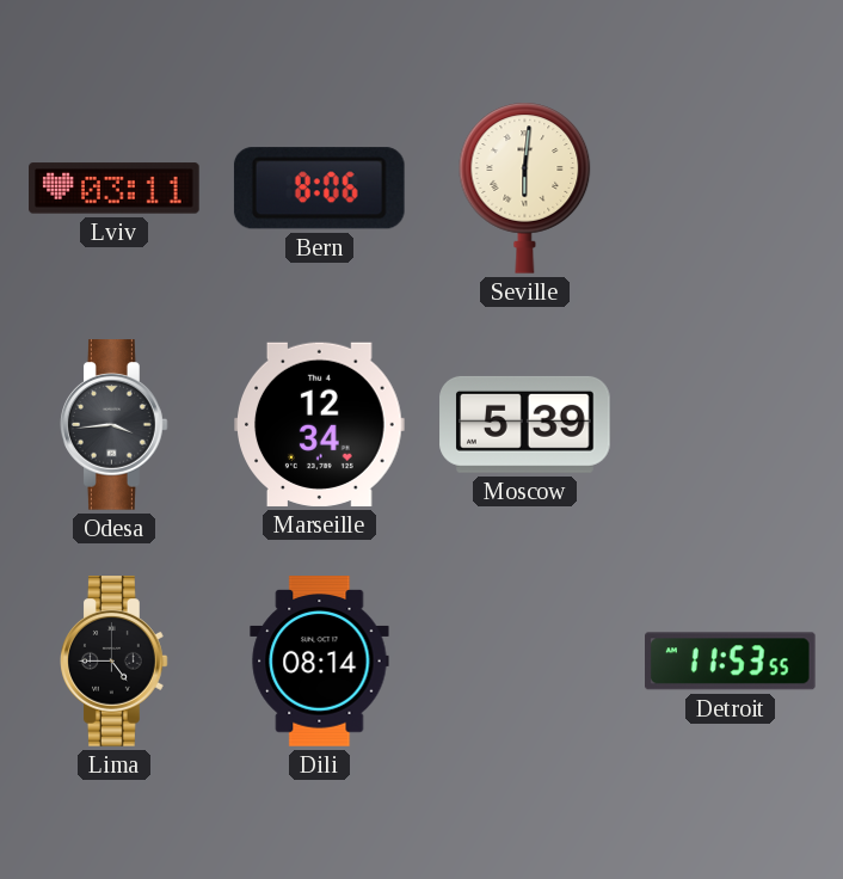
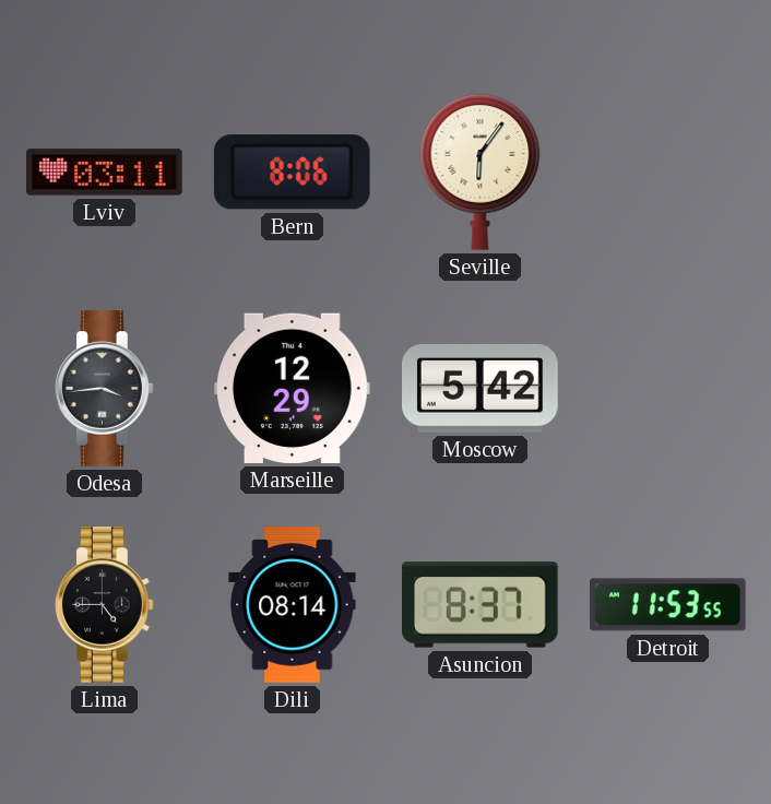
Seville: 6:01 -> 6:06
Marseille: 12:34 -> 12:29
Moscow: 5:39 -> 5:42
Asuncion: none -> 8:37
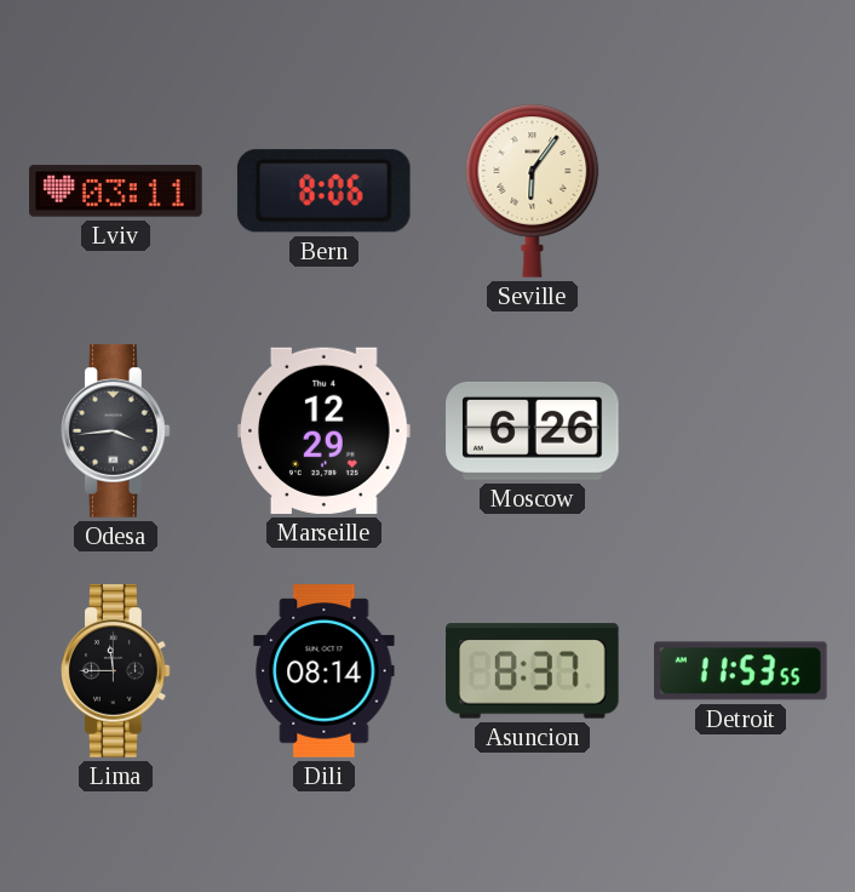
Moscow: 5:42 -> 6:26
Lima: 4:45 -> 11:45
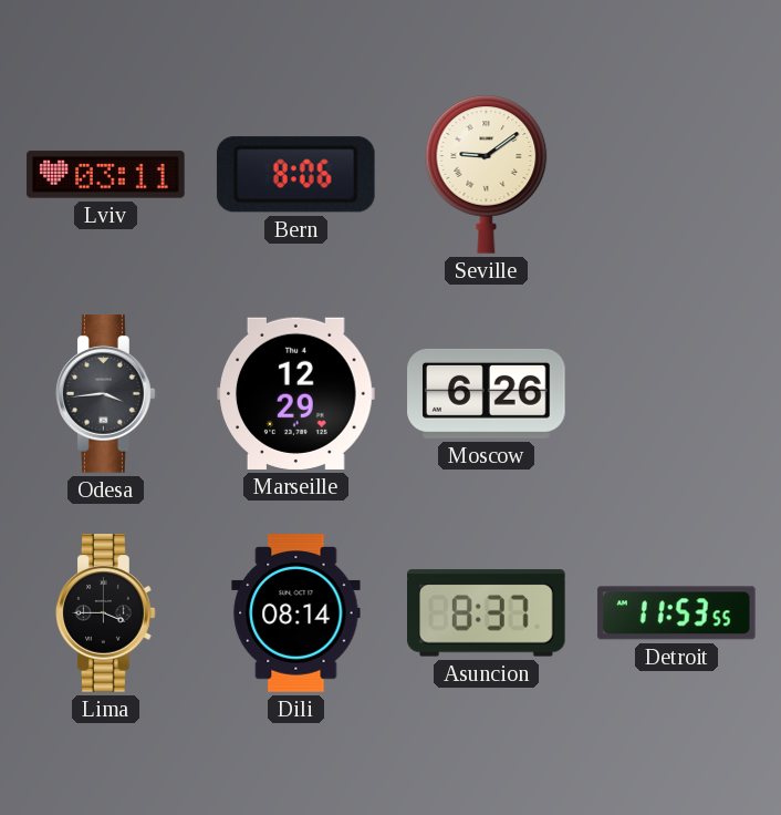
Seville: 6:06 -> 9:09
Lima: 11:45 -> 3:45
